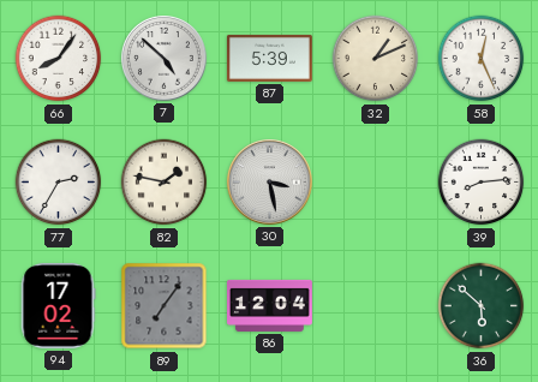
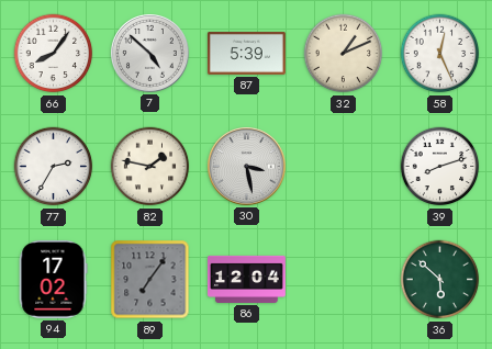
39: 8:14 -> 8:12
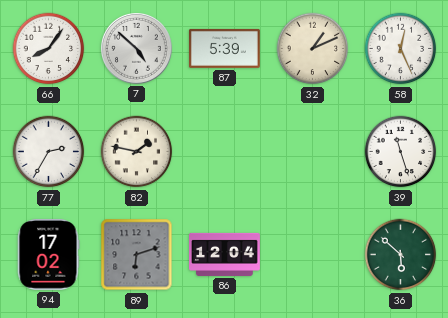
30: 3:28 -> none
39: 8:12 -> 11:27
89: 7:06 -> 6:12
